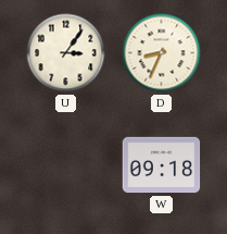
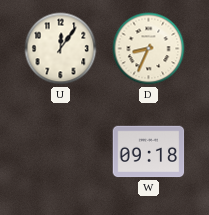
U: 3:06 -> 12:06
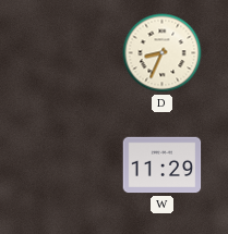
U: 12:06 -> none
W: 09:18 -> 11:29
